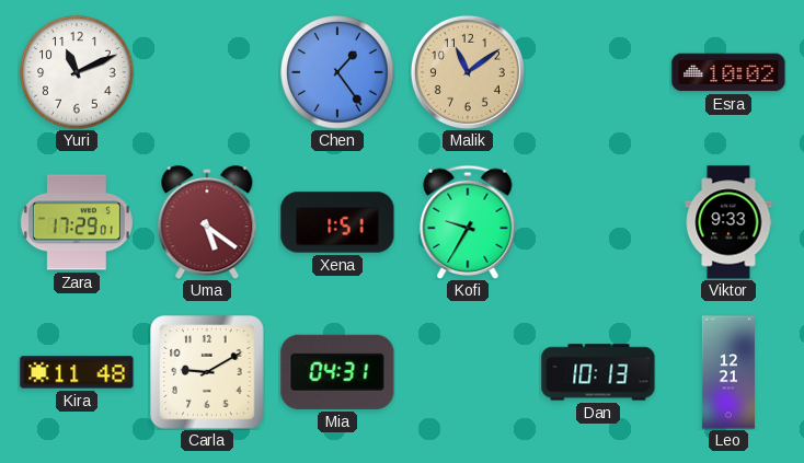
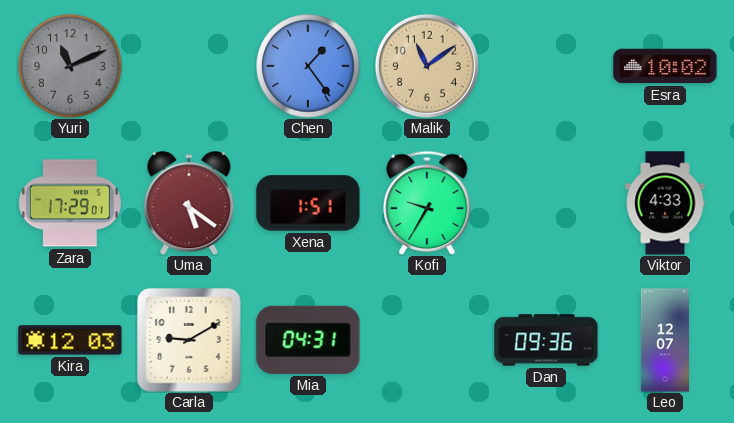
Yuri dial: white -> grey
Viktor: 9:33 -> 4:33
Kira: 11:48 -> 12:03
Dan: 10:13 -> 09:36
Leo: 12:21 -> 12:07
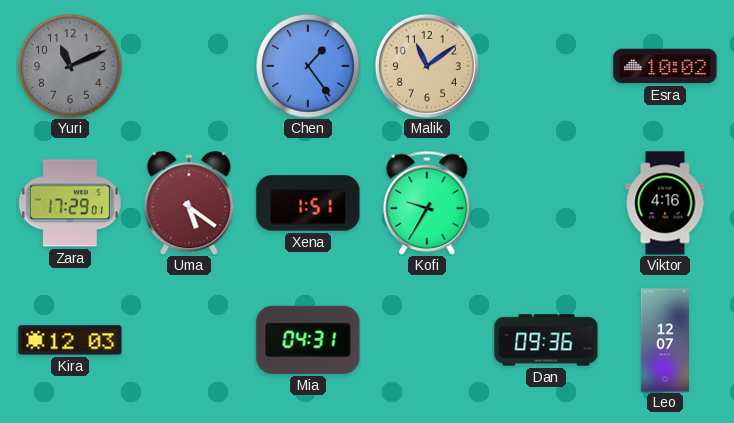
Viktor: 4:33 -> 4:16
Carla: 9:10 -> none
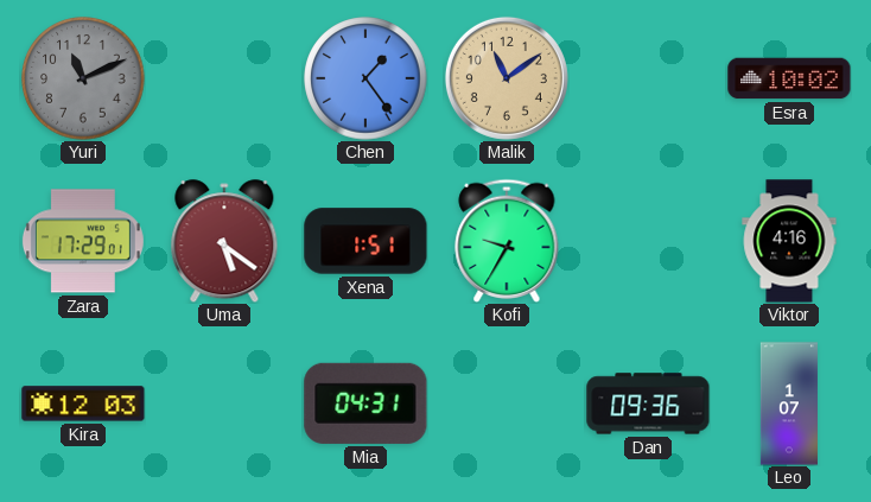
Leo: 12:07 -> 1:07
